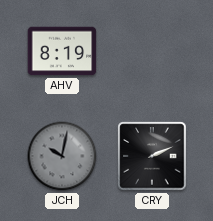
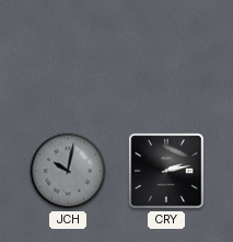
AHV: 8:19 -> none
CRY: 2:11 -> 2:13
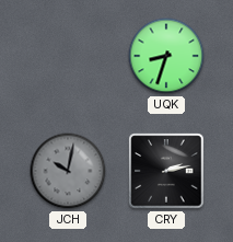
UQK: none -> 8:33
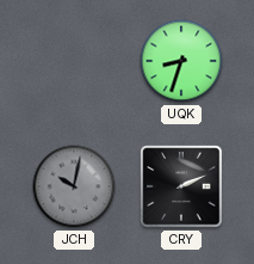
CRY: 2:13 -> 2:11
